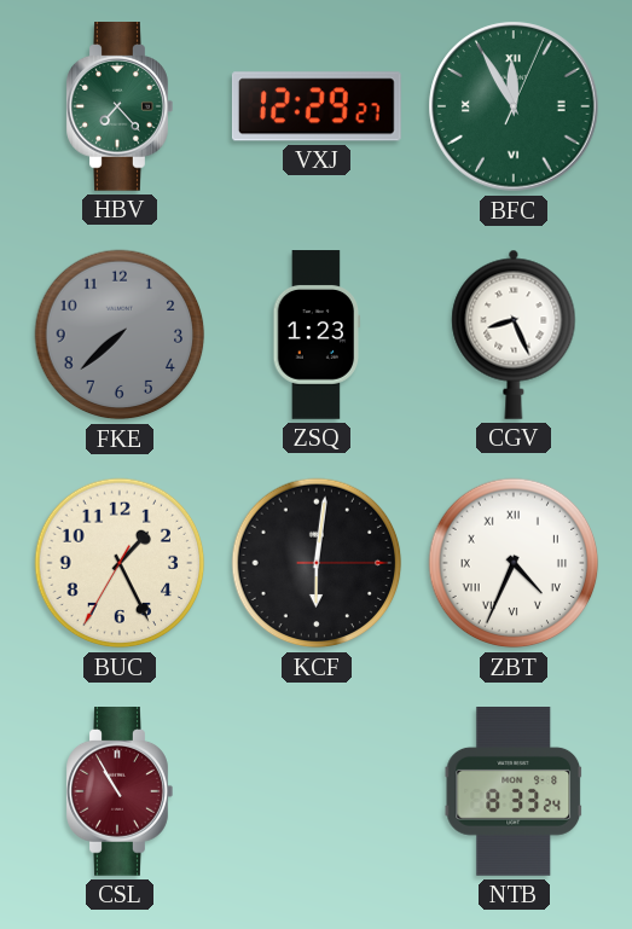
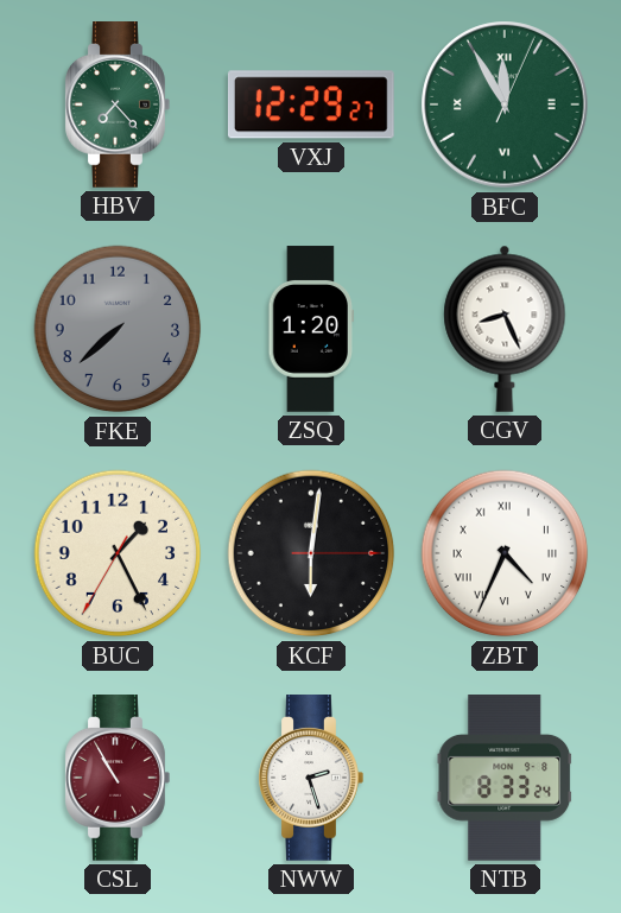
ZSQ: 1:23 -> 1:20
NWW: none -> 2:27
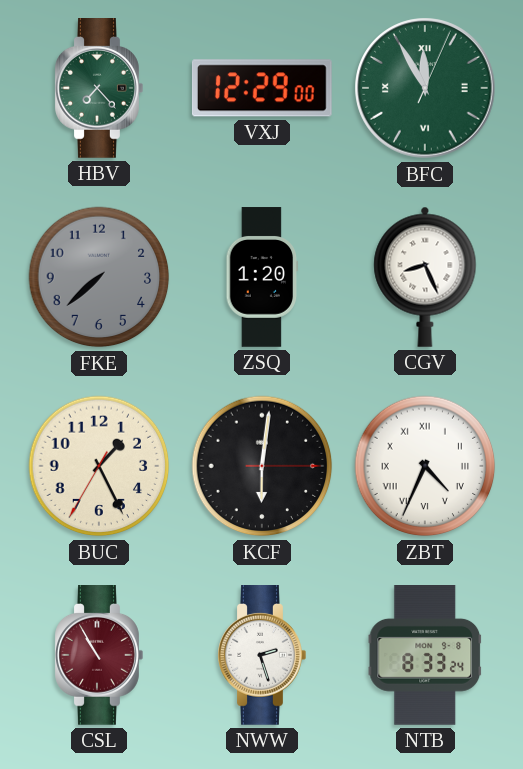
VXJ: 12:29:27 -> 12:29:00
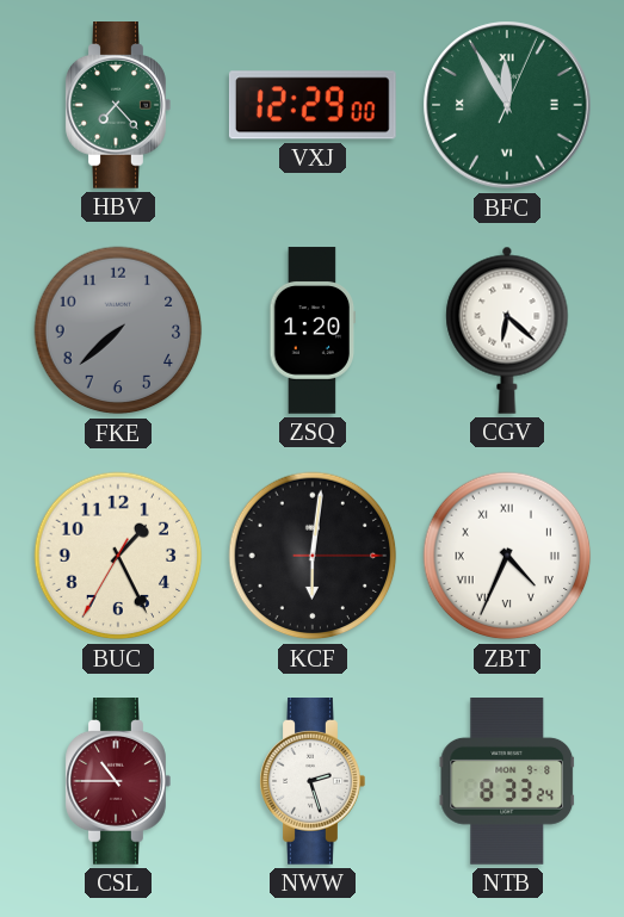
CGV: 8:26 -> 6:22
CSL: 10:55 -> 10:45
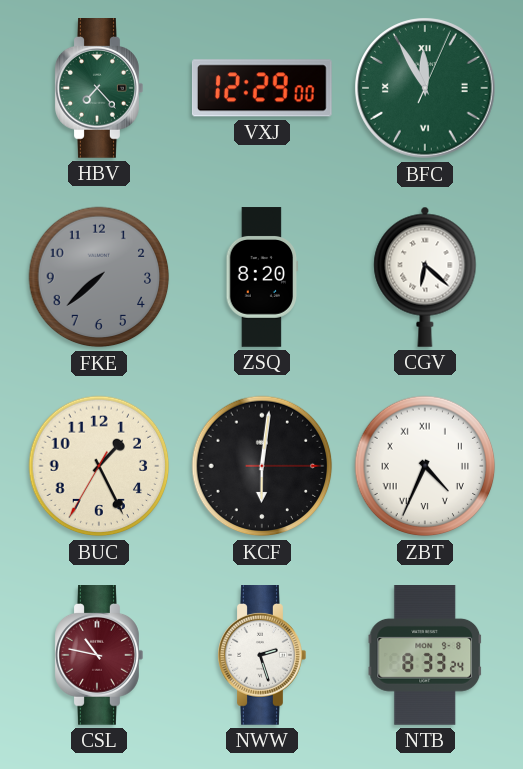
ZSQ: 1:20 -> 8:20
CSL: 10:45 -> 10:47
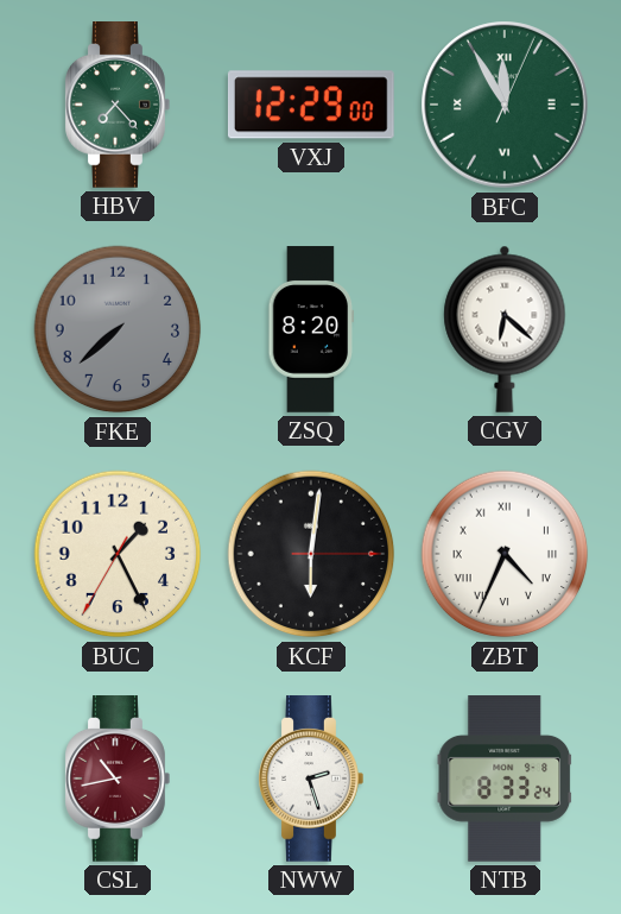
CSL: 10:47 -> 10:43
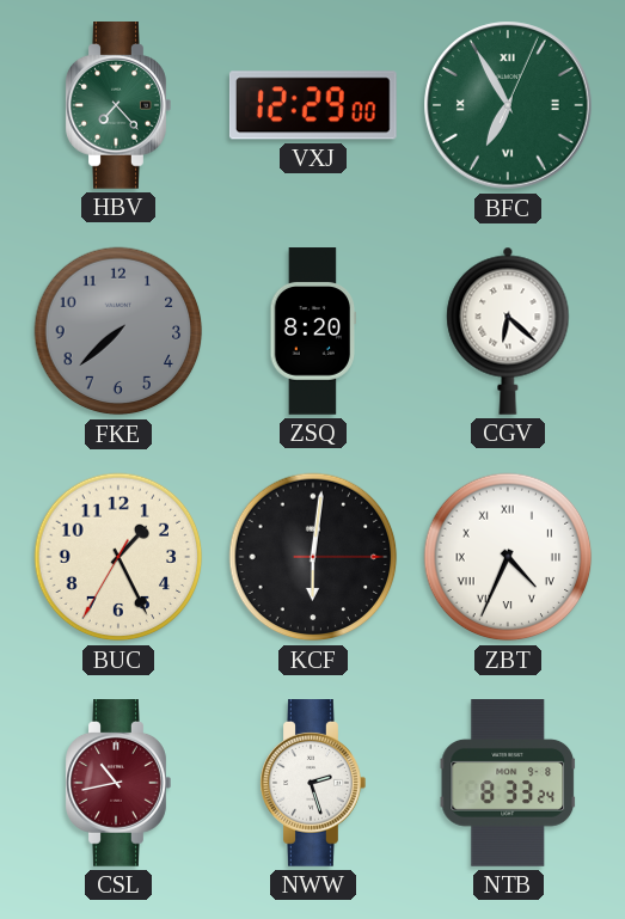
BFC: 11:55 -> 6:55
